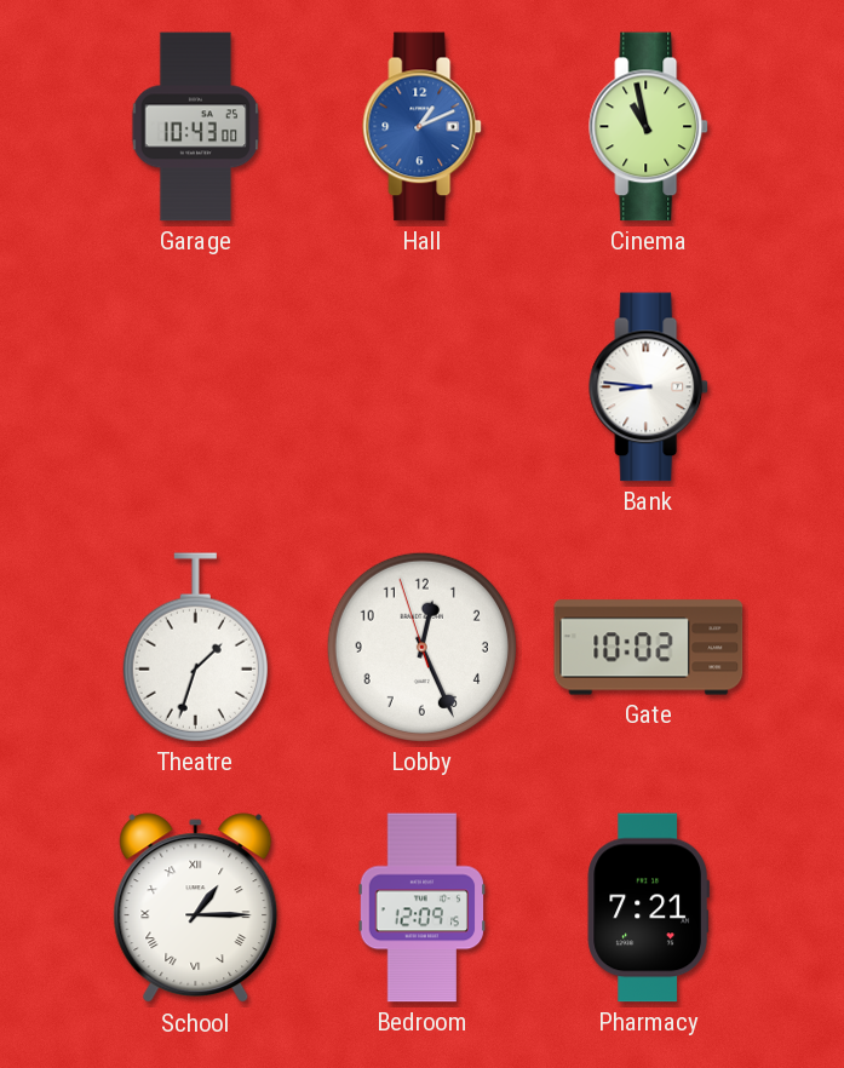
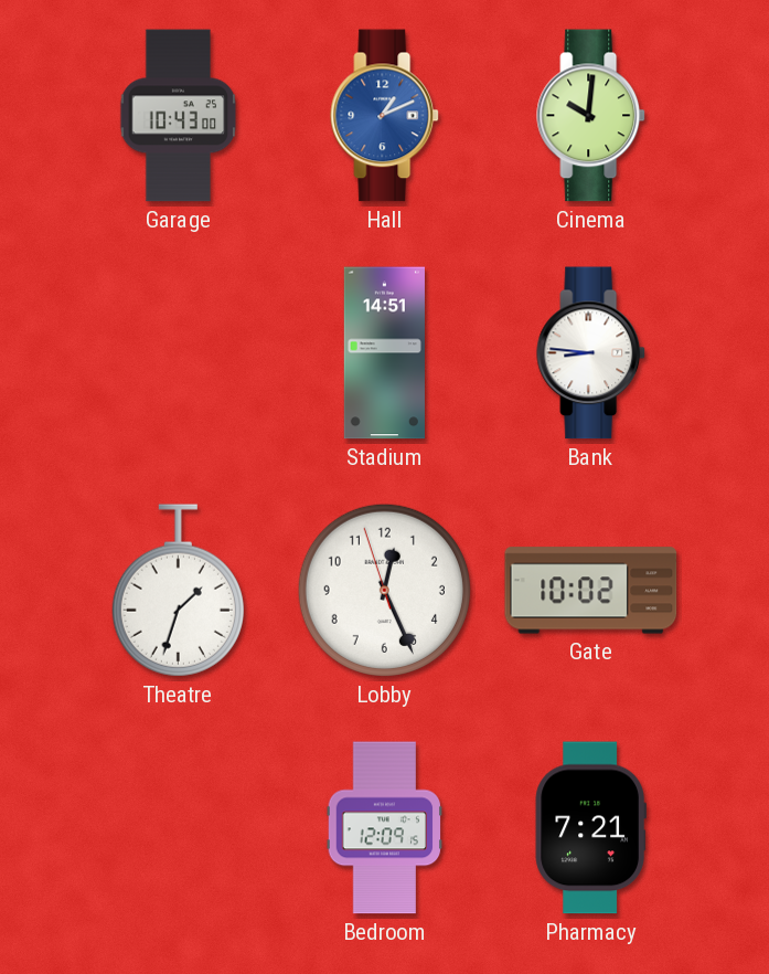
Cinema: 10:58 -> 10:01
Stadium: none -> 14:51
School: 1:15 -> none
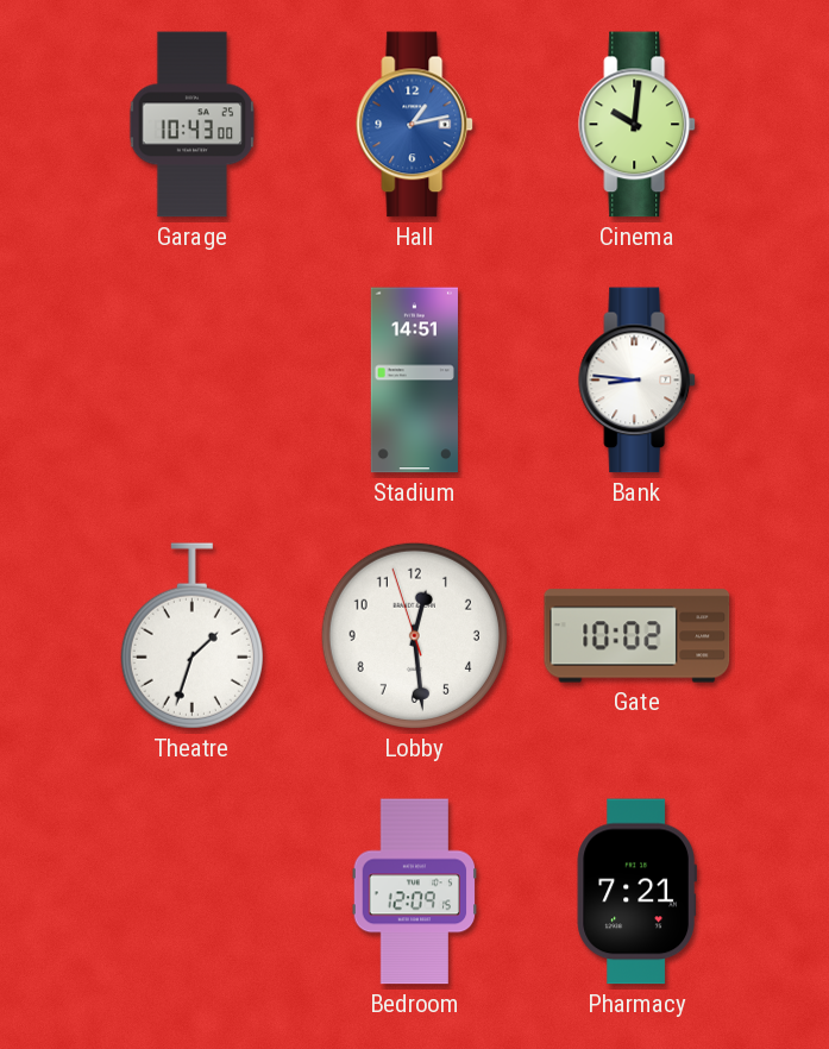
Hall: 1:11 -> 1:13
Lobby: 12:25 -> 12:28
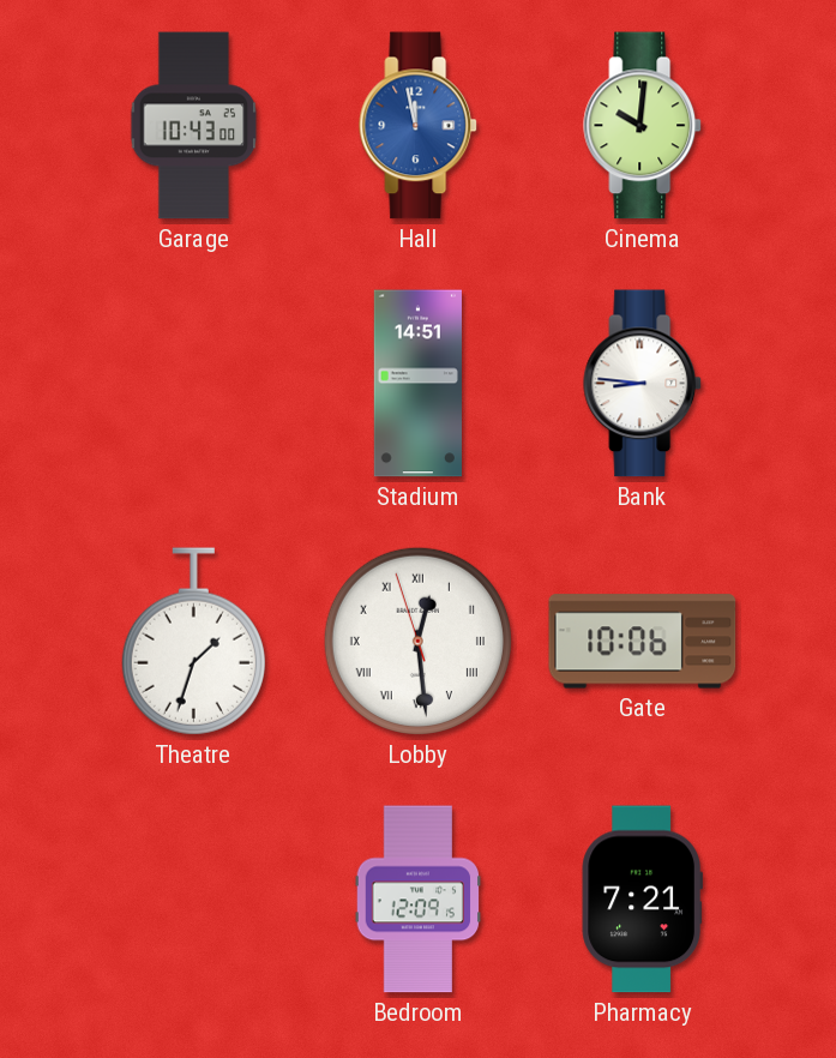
Hall: 1:13 -> 11:58
Lobby numerals: Arabic -> Roman
Gate: 10:02 -> 10:06
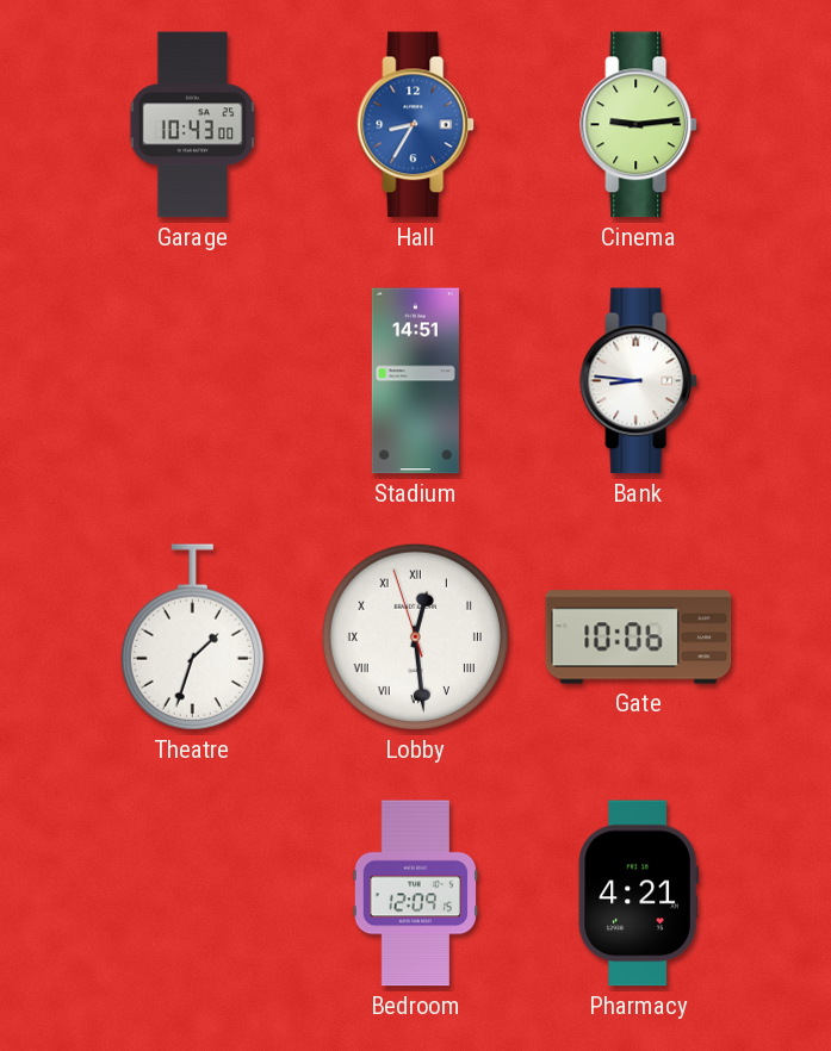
Hall: 11:58 -> 8:35
Cinema: 10:01 -> 9:14
Pharmacy: 7:21 -> 4:21
